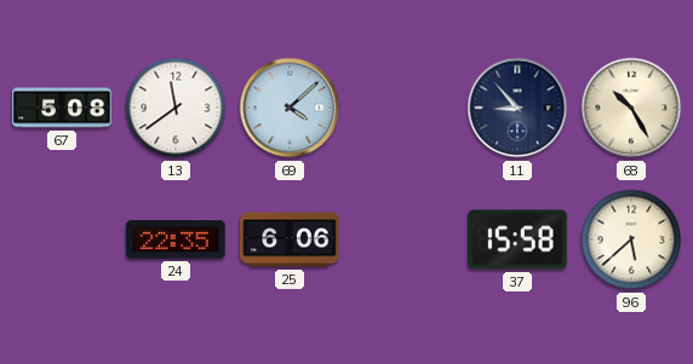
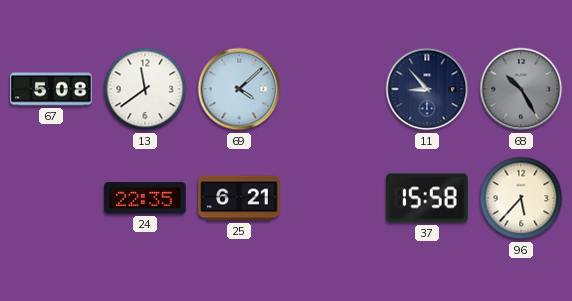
68 dial: cream -> grey
25: 6:06 -> 6:21
96: 5:38 -> 5:37
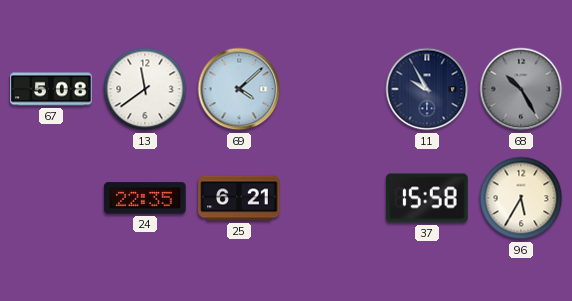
11: 8:53 -> 9:55
96: 5:37 -> 5:35
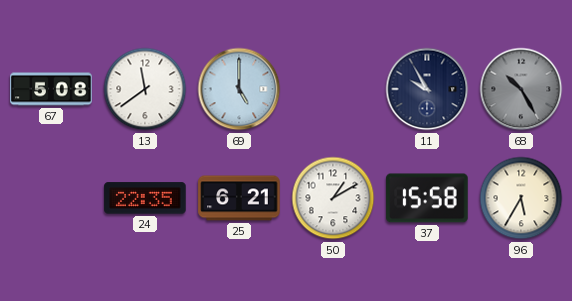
69: 4:08 -> 5:00
50: none -> 1:10
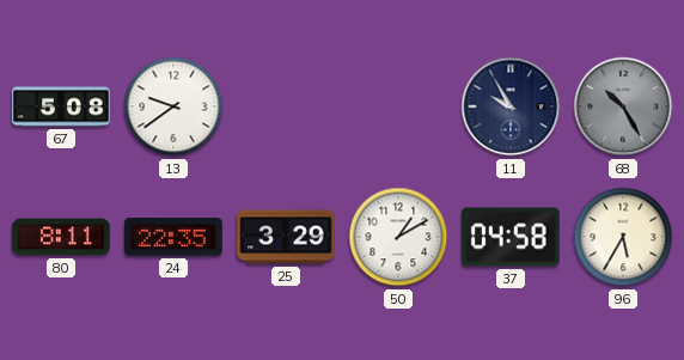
13: 11:39 -> 9:39
69: 5:00 -> none
80: none -> 8:11
25: 6:21 -> 3:29
37: 15:58 -> 04:58
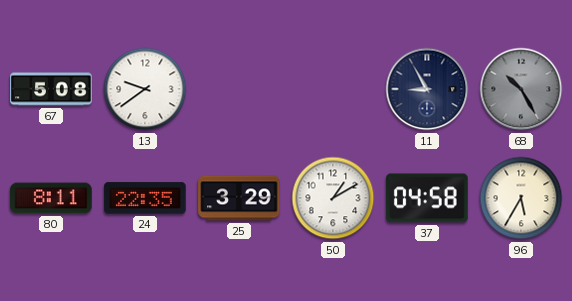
11: 9:55 -> 8:55
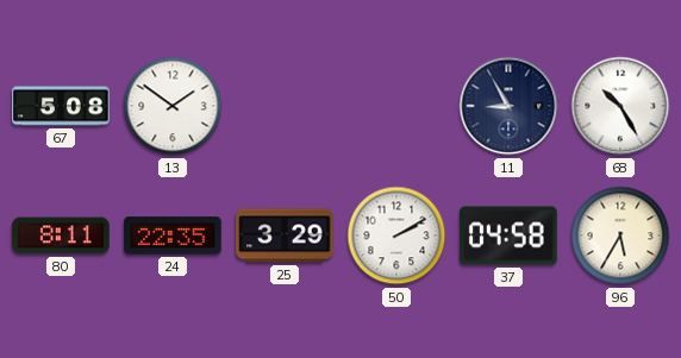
13: 9:39 -> 1:51
68 dial: grey -> white
50: 1:10 -> 2:10
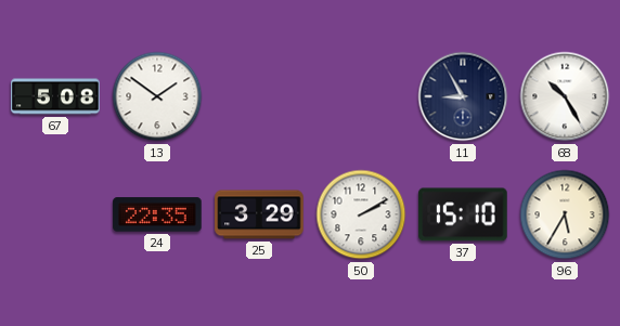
80: 8:11 -> none
37: 04:58 -> 15:10
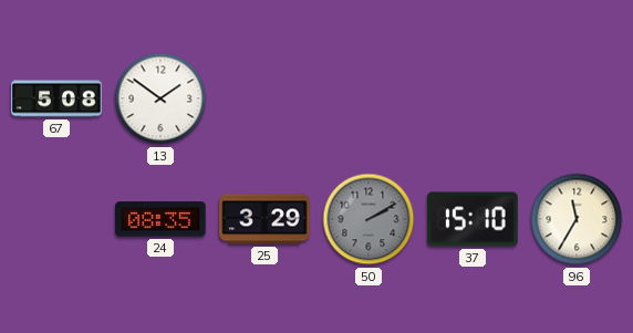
11: 8:55 -> none
68: 10:25 -> none
24: 22:35 -> 08:35
50 dial: white -> grey
96: 5:35 -> 11:35
